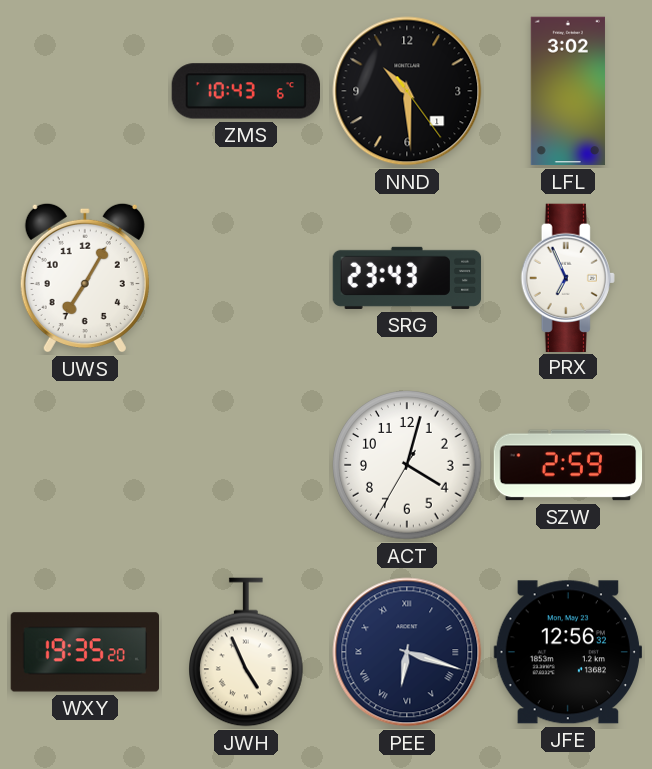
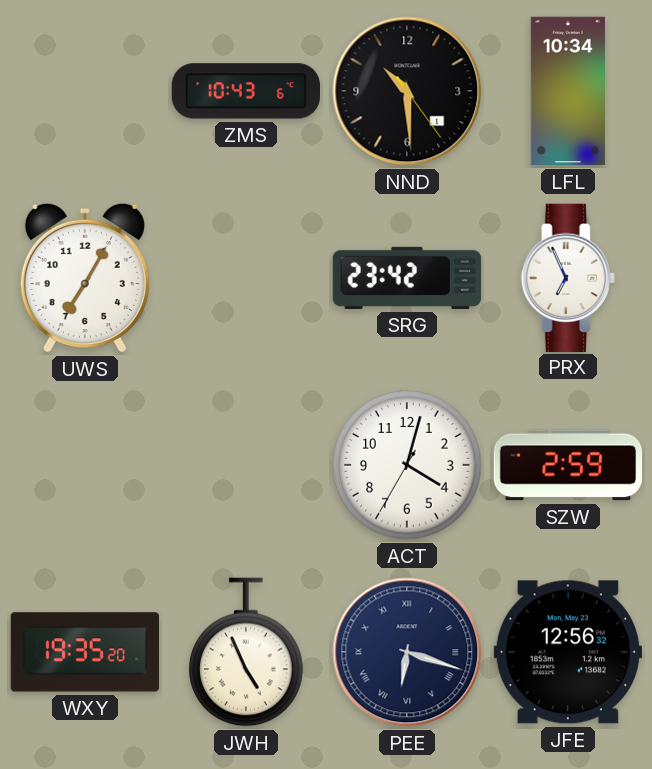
LFL: 3:02 -> 10:34
SRG: 23:43 -> 23:42
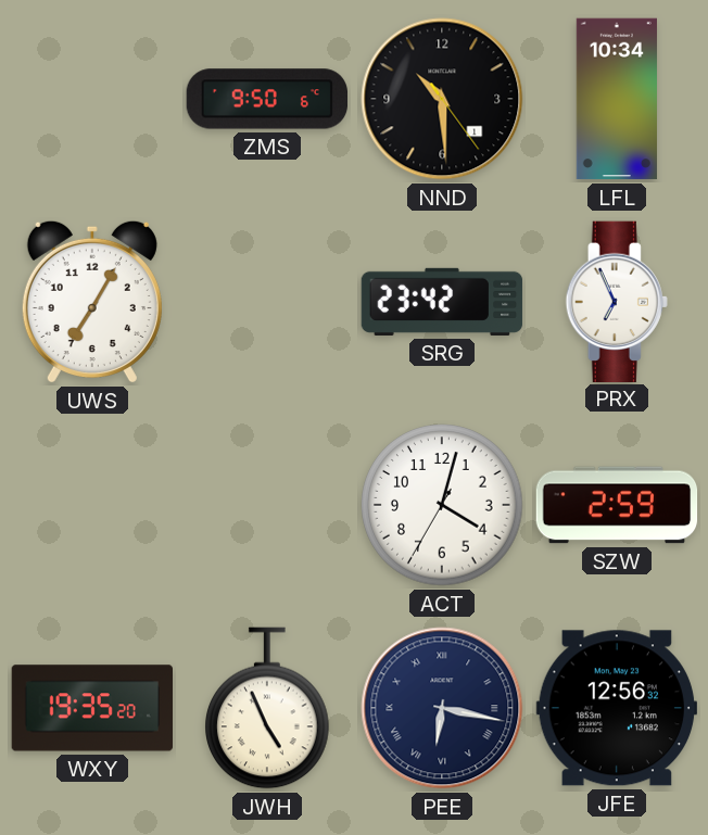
ZMS: 10:43 -> 9:50
PEE: 6:18 -> 6:17
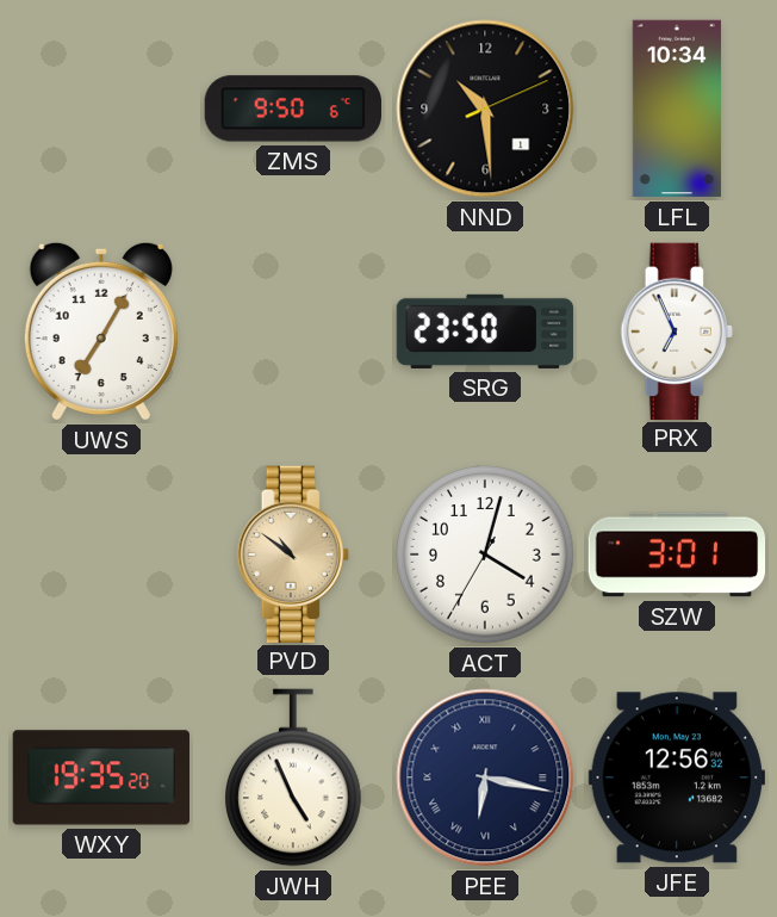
NND: 10:29:24 -> 10:29:11
SRG: 23:42 -> 23:50
PVD: none -> 10:51
SZW: 2:59 -> 3:01
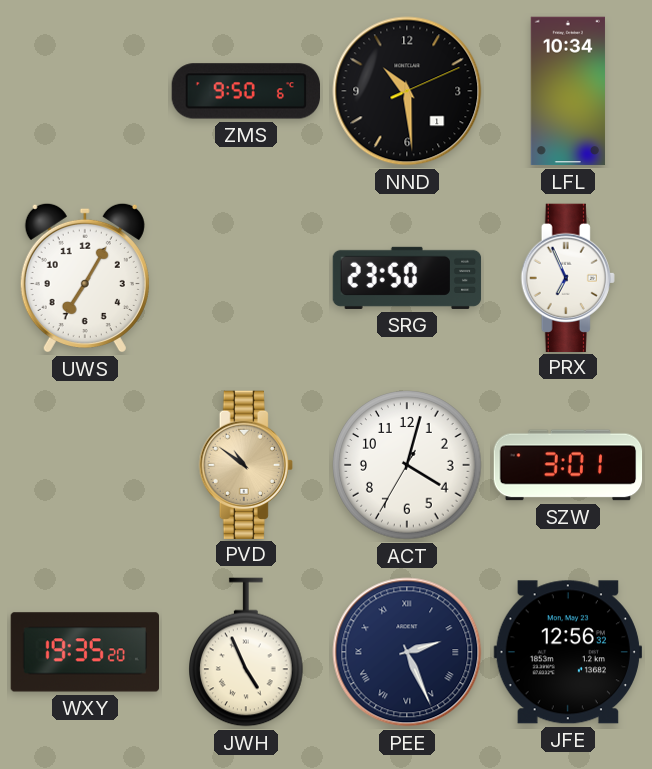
PEE: 6:17 -> 2:26
